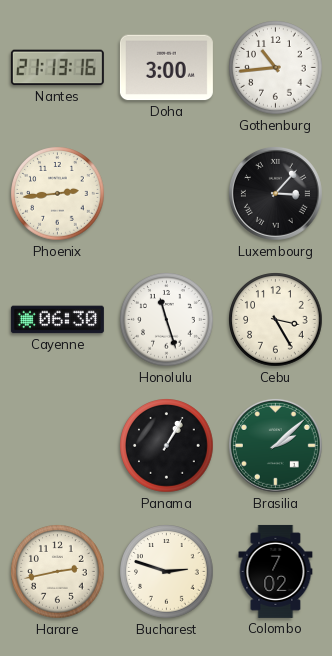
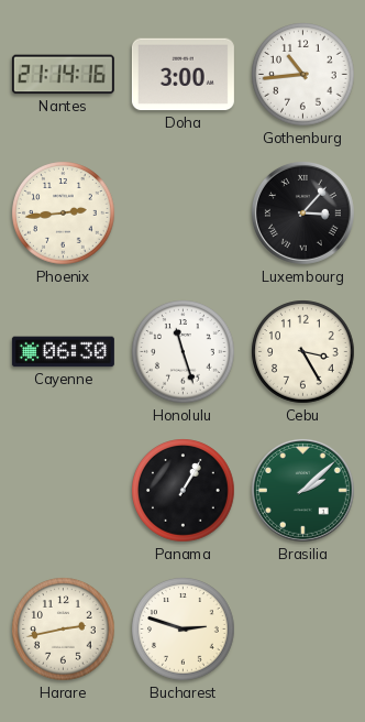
Nantes: 21:13 -> 21:14
Colombo: 7:02 -> none
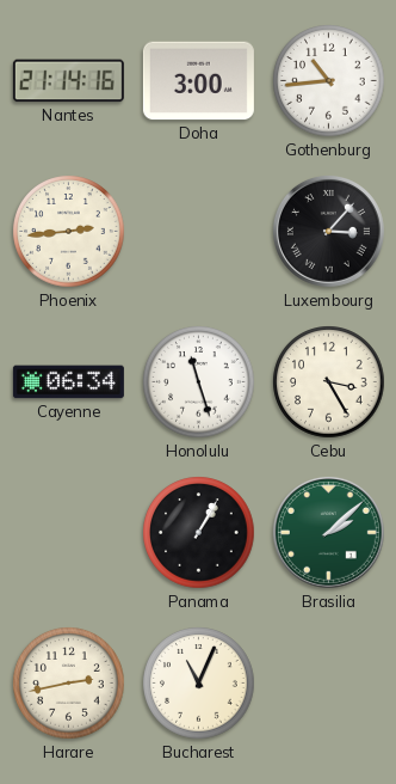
Cayenne: 06:30 -> 06:34
Bucharest: 2:48 -> 11:04
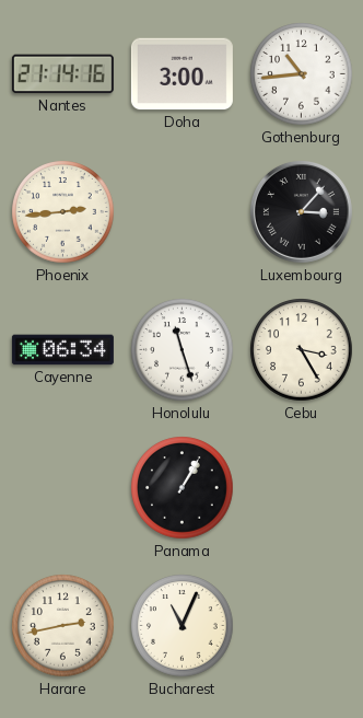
Brasilia: 2:08 -> none
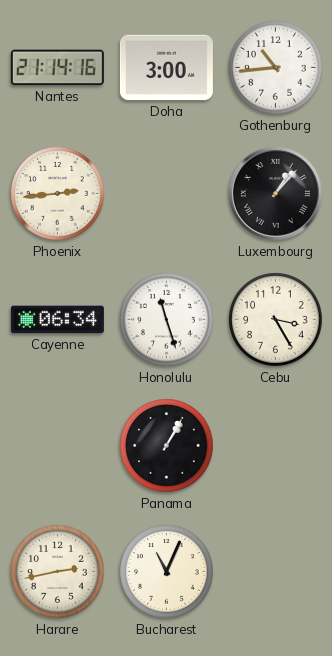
Luxembourg: 3:07 -> 1:07
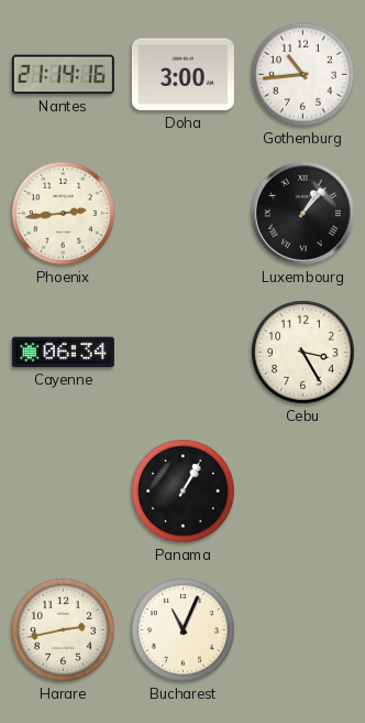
Honolulu: 11:27 -> none
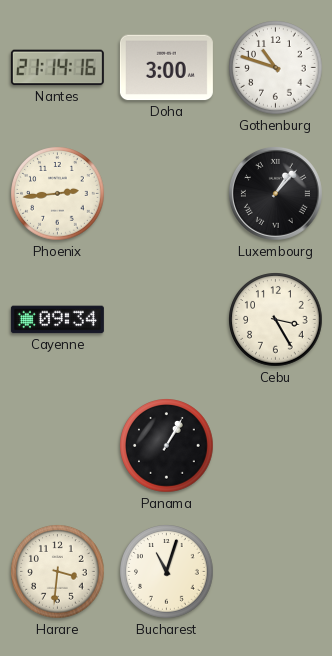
Gothenburg: 10:44 -> 10:48
Cayenne: 06:34 -> 09:34
Harare: 2:43 -> 3:31
Bucharest: 11:04 -> 11:03
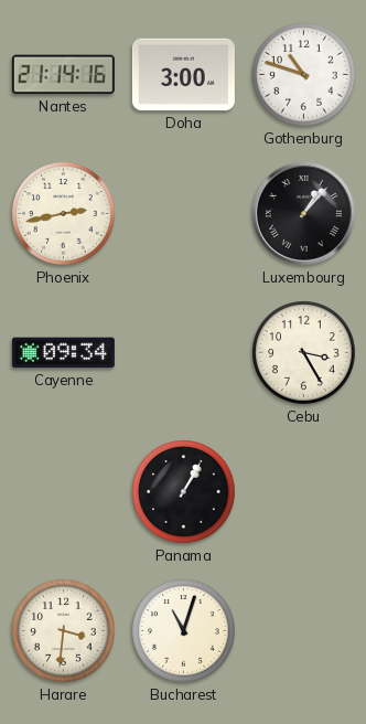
Phoenix: 2:44 -> 2:43
